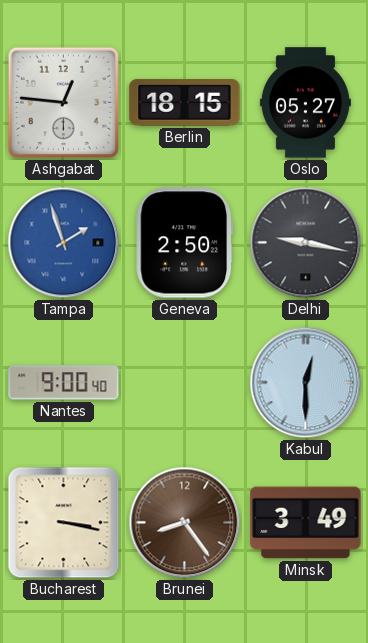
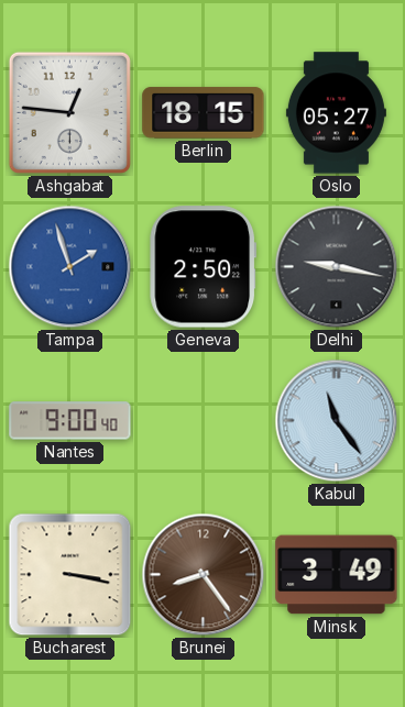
Kabul: 12:30 -> 11:24
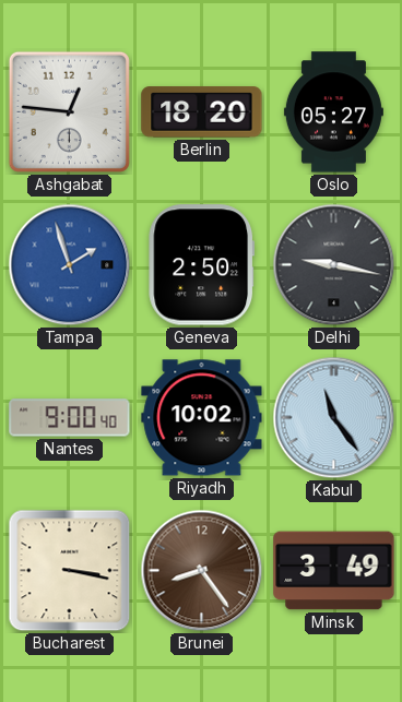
Berlin: 18:15 -> 18:20
Riyadh: none -> 10:02
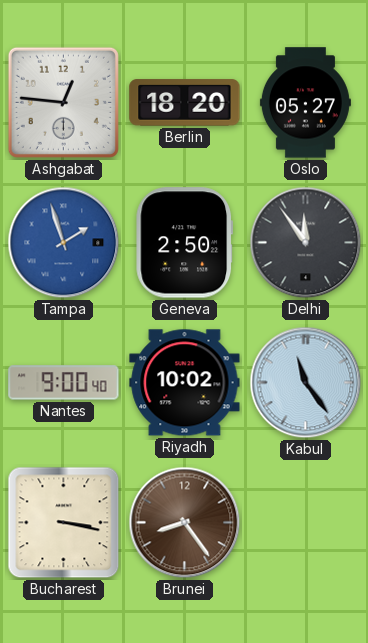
Delhi: 9:17 -> 11:54
Minsk: 3:49 -> none
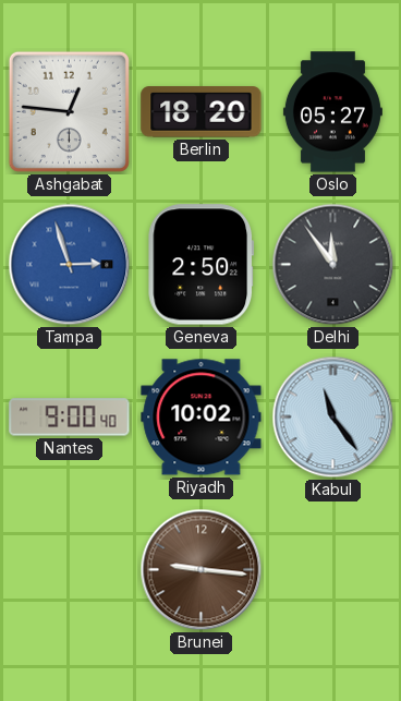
Tampa: 1:57 -> 2:57
Bucharest: 3:17 -> none
Brunei: 8:24 -> 9:16
